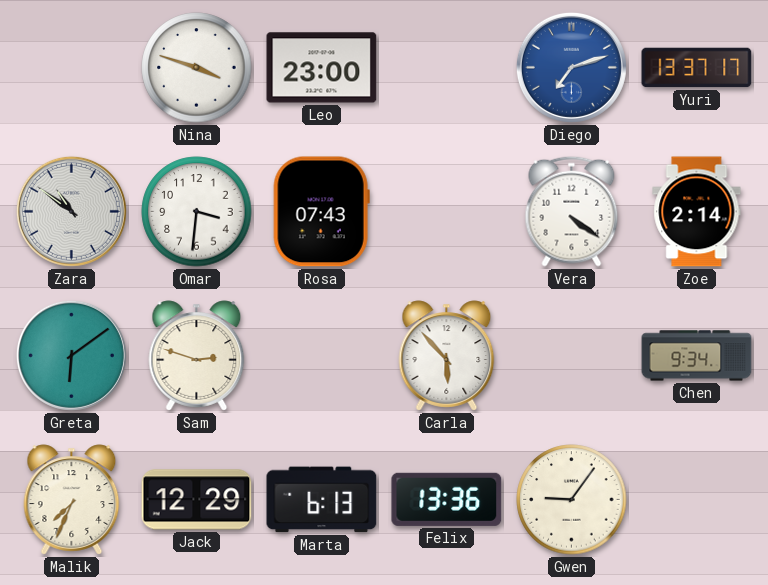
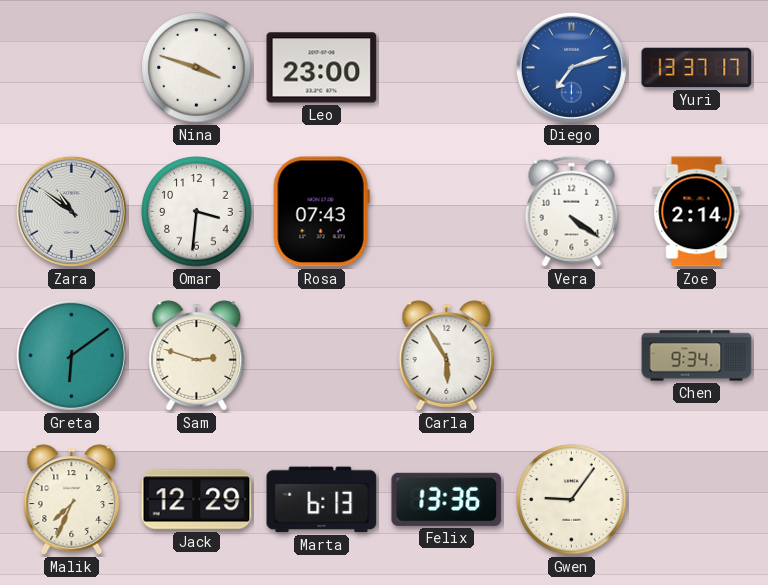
Carla: 5:53 -> 5:55
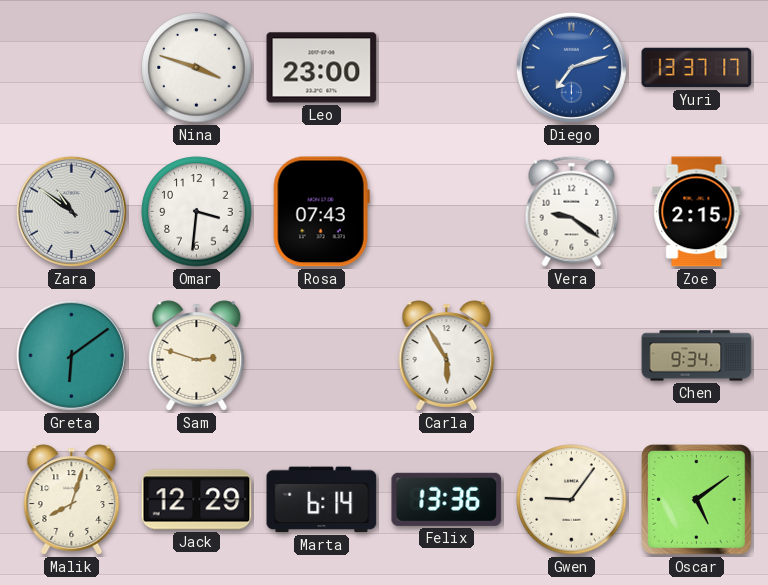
Vera: 4:21 -> 9:21
Zoe: 2:14 -> 2:15
Malik: 7:34 -> 8:03
Marta: 6:13 -> 6:14
Oscar: none -> 5:09
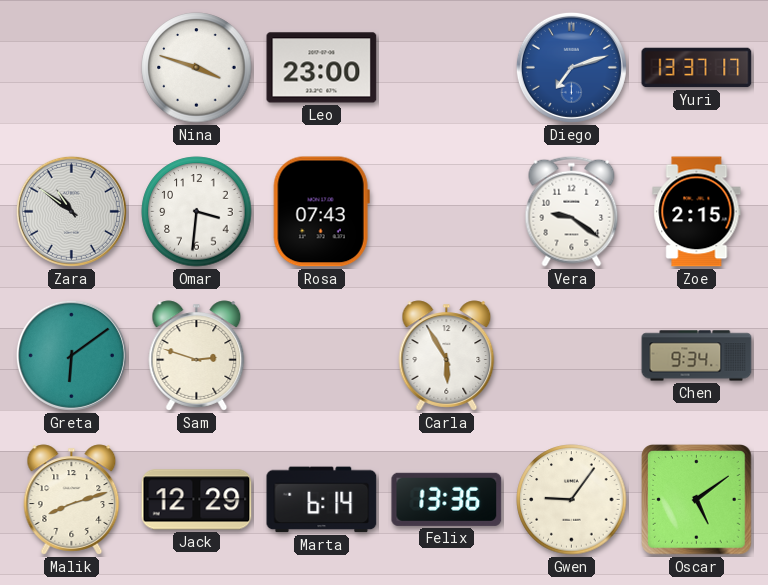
Malik: 8:03 -> 8:12
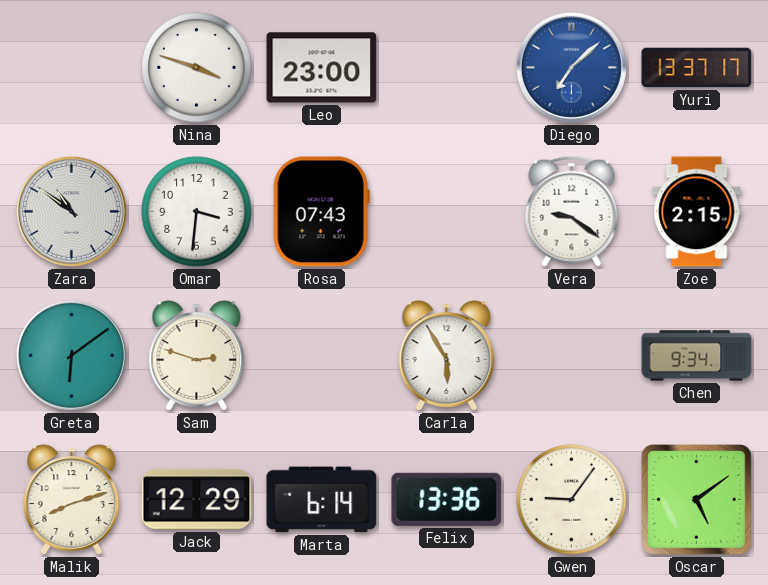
Diego: 7:12 -> 7:08
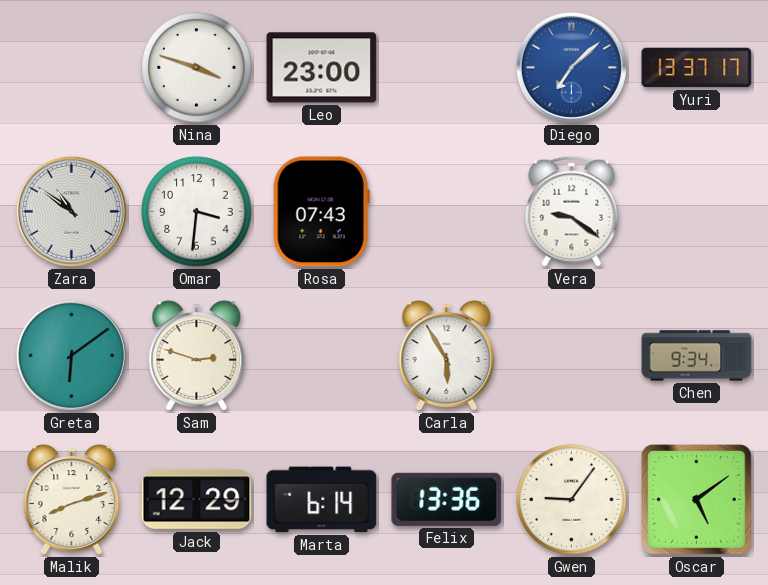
Zoe: 2:15 -> none
